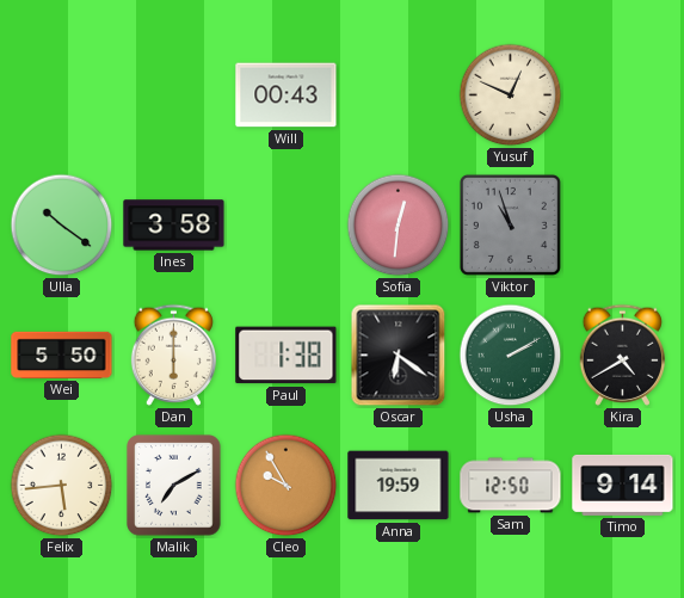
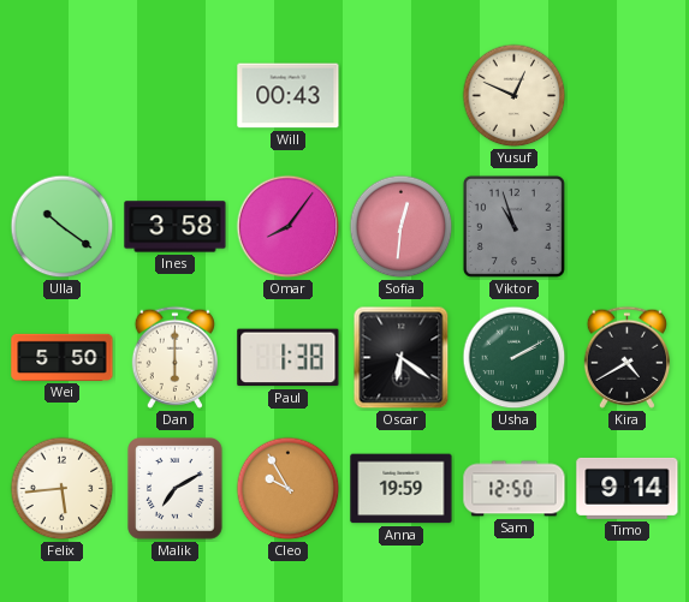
Omar: none -> 8:06
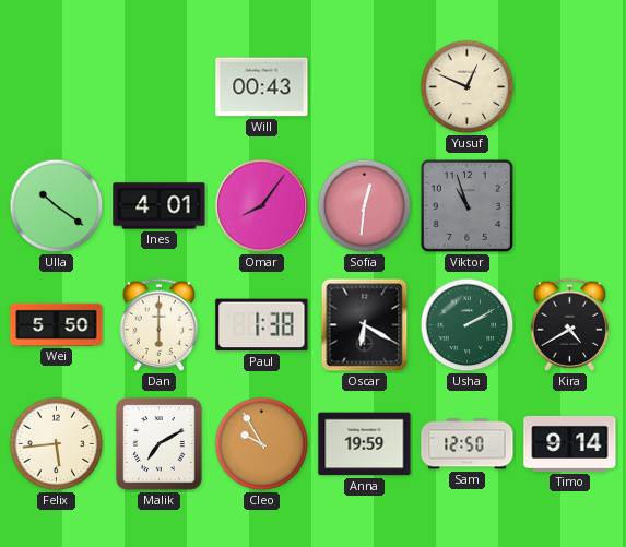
Ines: 3:58 -> 4:01
Oscar: 6:21 -> 6:20
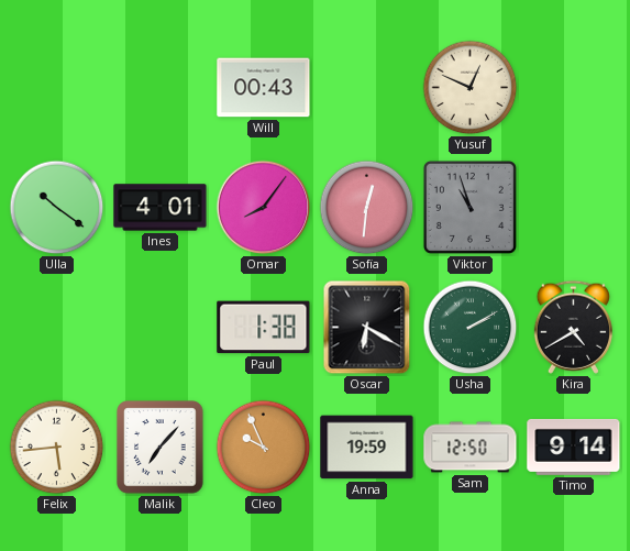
Wei: 5:50 -> none
Dan: 6:00 -> none
Malik: 7:10 -> 7:07
Cleo: 9:55 -> 9:56
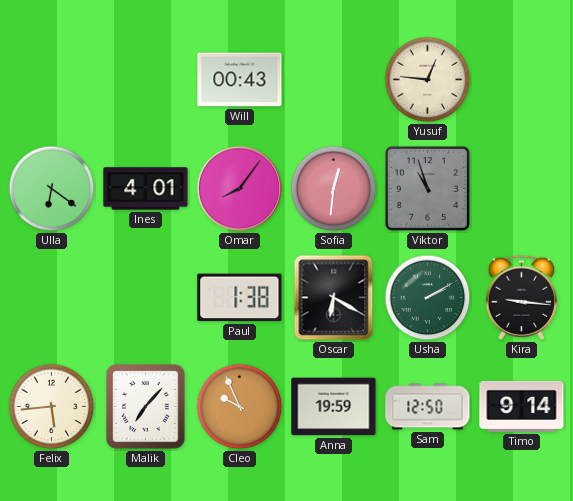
Yusuf: 12:49 -> 12:46
Ulla: 10:21 -> 6:21
Kira: 4:40 -> 9:16
